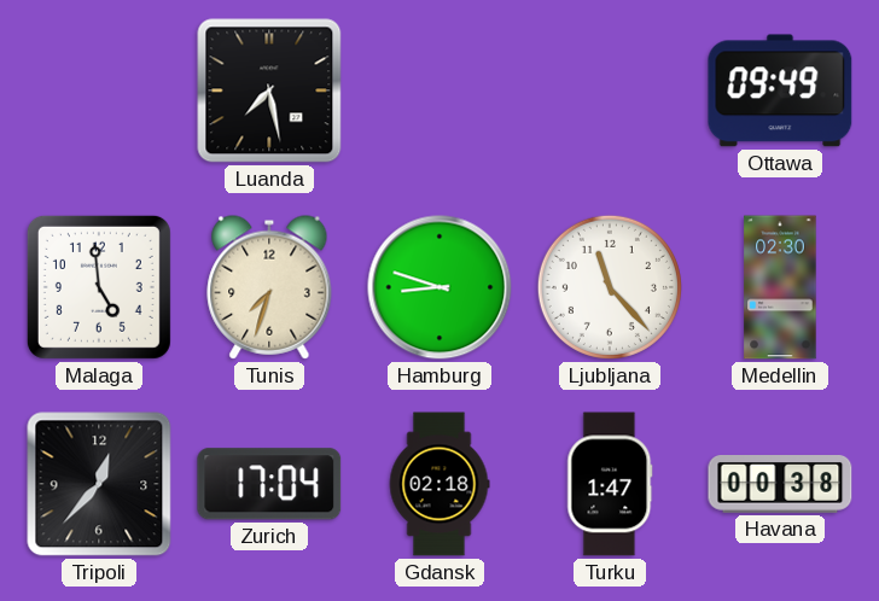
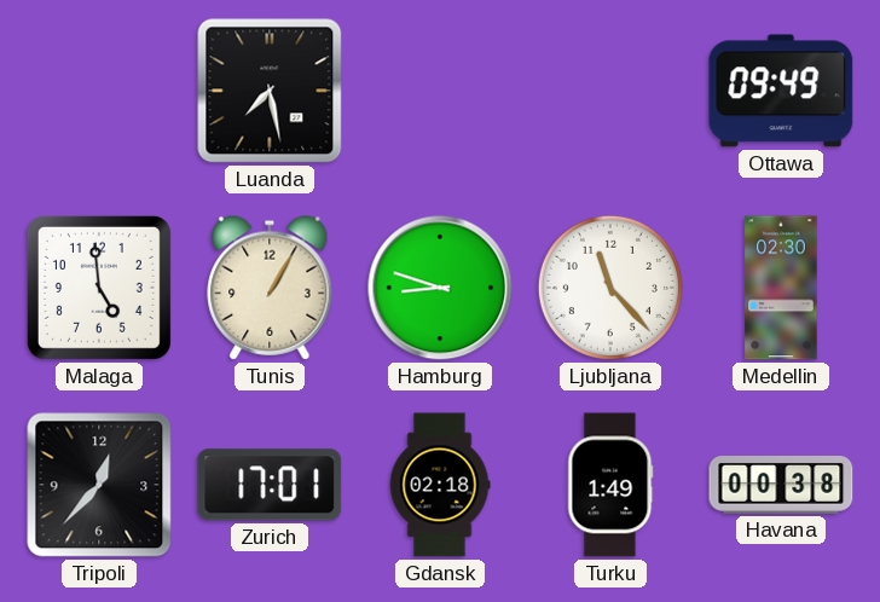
Tunis: 7:33 -> 1:05
Zurich: 17:04 -> 17:01
Turku: 1:47 -> 1:49
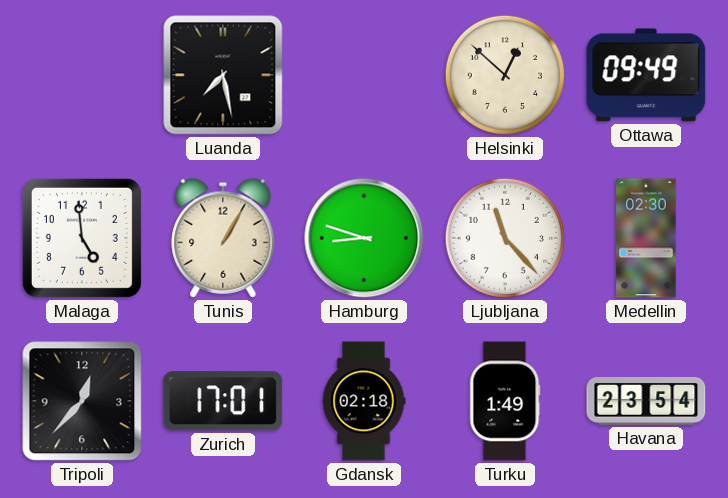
Helsinki: none -> 12:52
Havana: 00:38 -> 23:54
